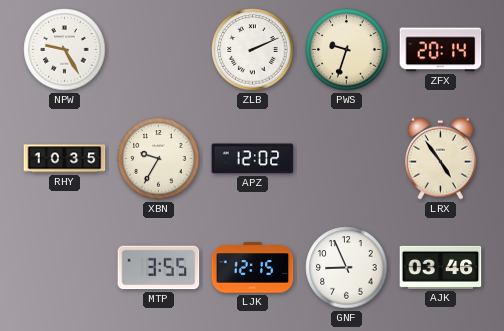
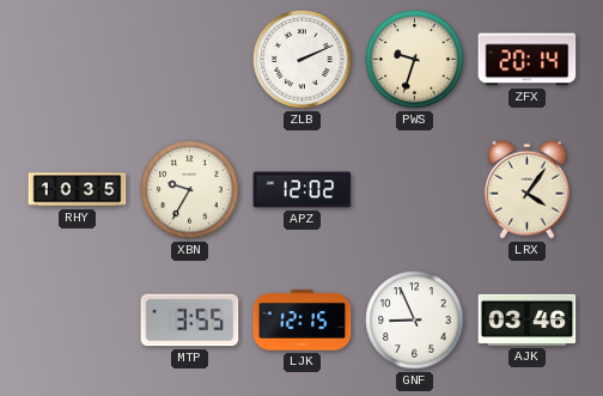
NPW: 9:25 -> none
LRX: 4:54 -> 4:06
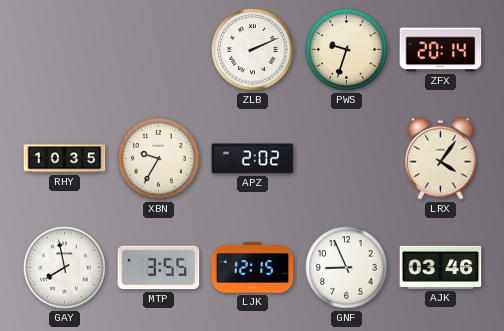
APZ: 12:02 -> 2:02
GAY: none -> 7:58
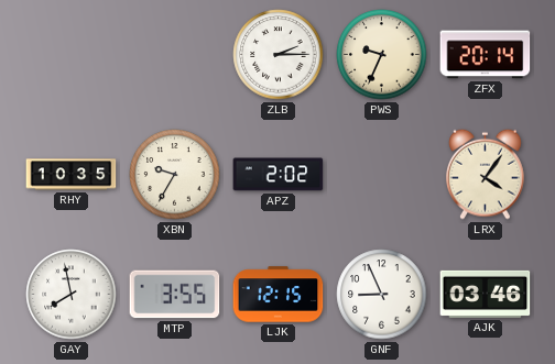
ZLB: 2:11 -> 2:15
PWS: 9:33 -> 9:34
